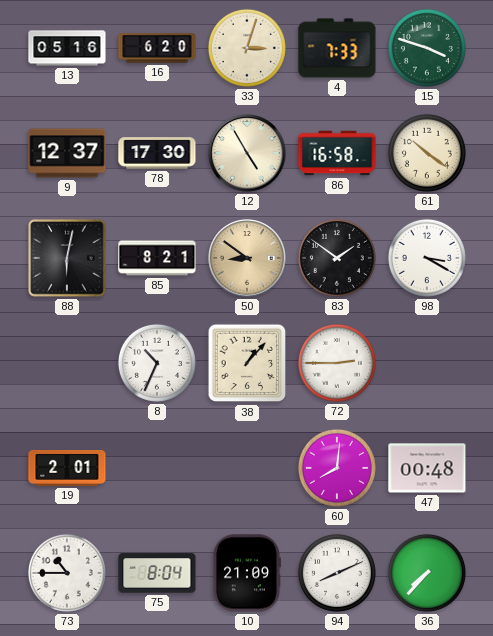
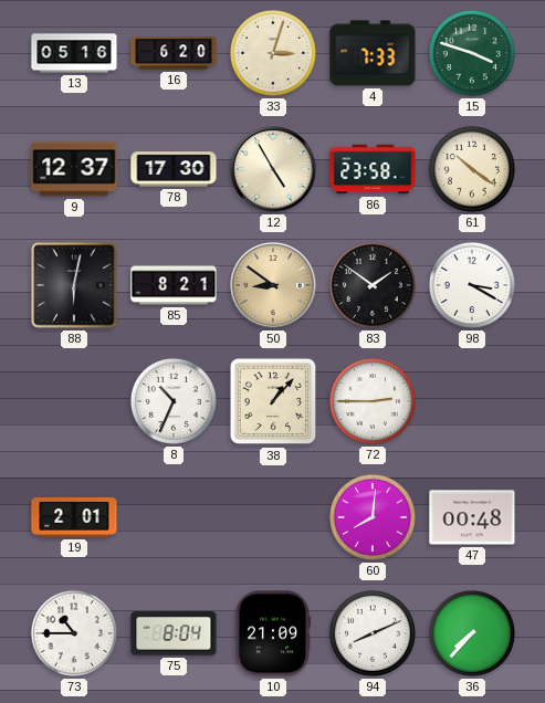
86: 16:58 -> 23:58
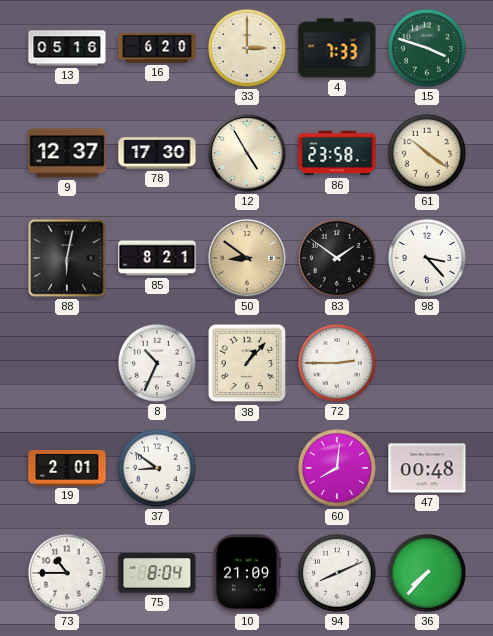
33: 3:03 -> 3:00
98: 3:20 -> 3:23
37: none -> 8:51
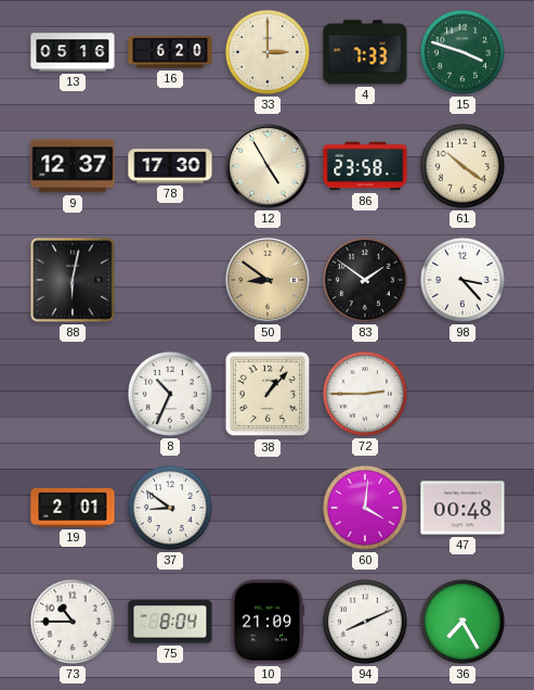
85: 8:21 -> none
60: 8:01 -> 4:01
36: 7:37 -> 7:25
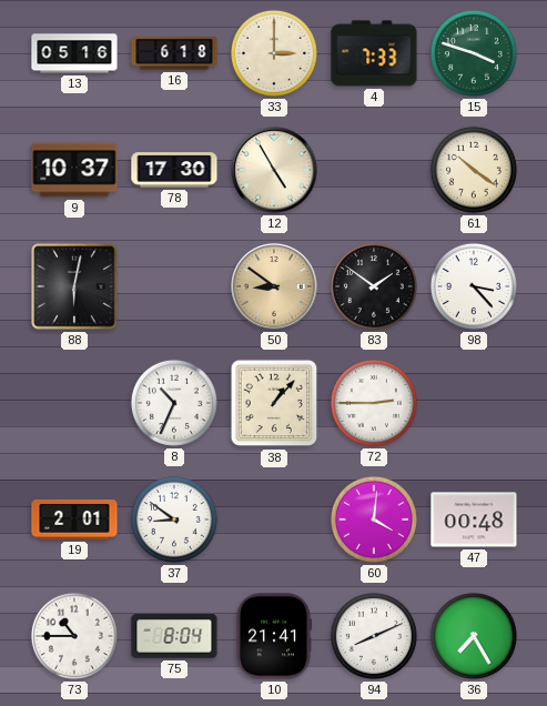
16: 6:20 -> 6:18
9: 12:37 -> 10:37
86: 23:58 -> none
10: 21:09 -> 21:41
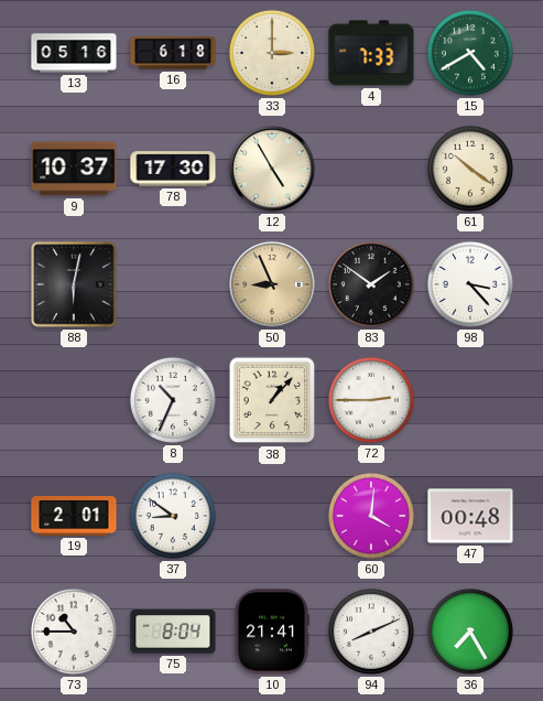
15: 3:48 -> 4:40
50: 8:51 -> 8:56
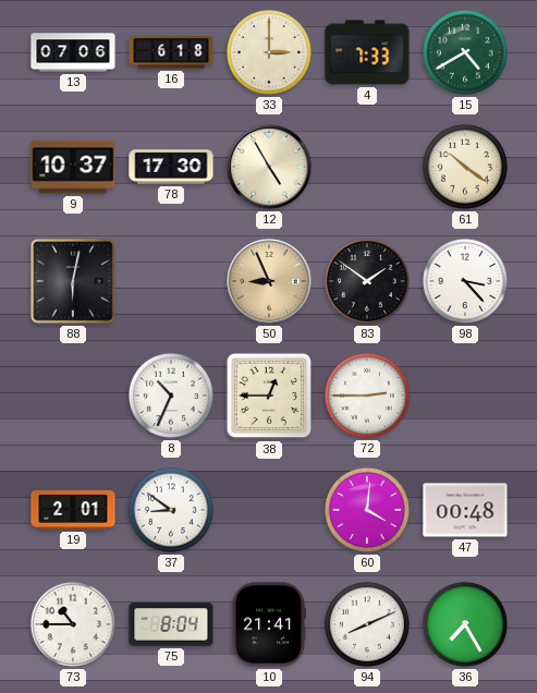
13: 05:16 -> 07:06
38: 1:07 -> 12:45
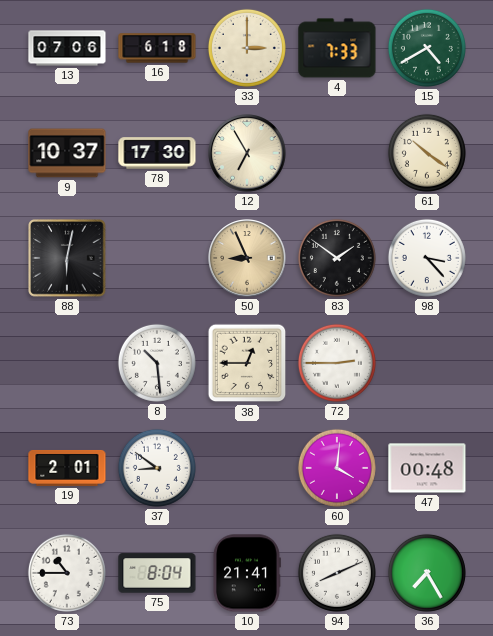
12: 4:55 -> 6:55
8: 10:34 -> 10:29
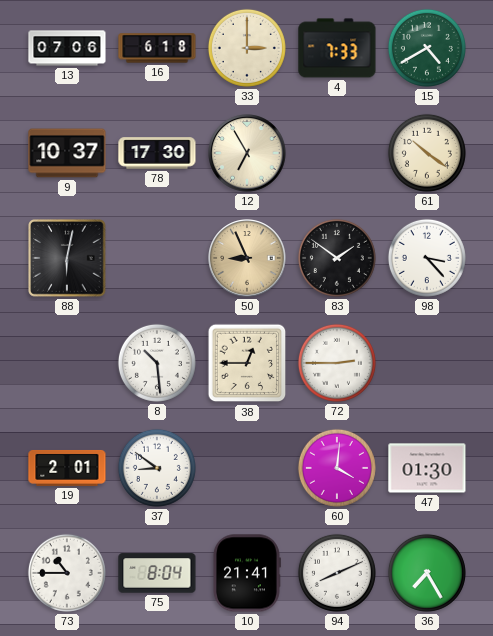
47: 00:48 -> 01:30
